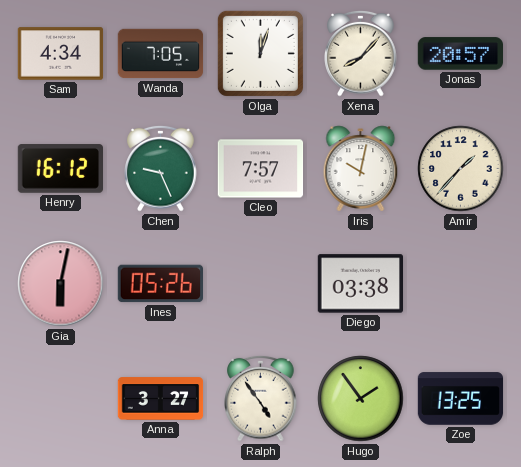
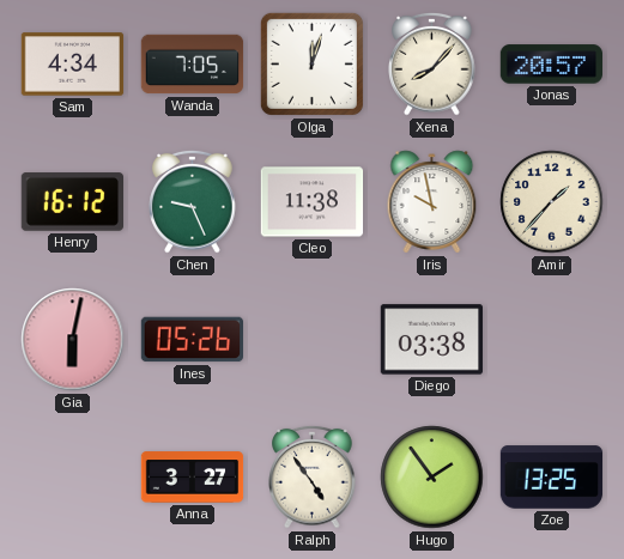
Cleo: 7:57 -> 11:38
Iris: 10:02 -> 9:58
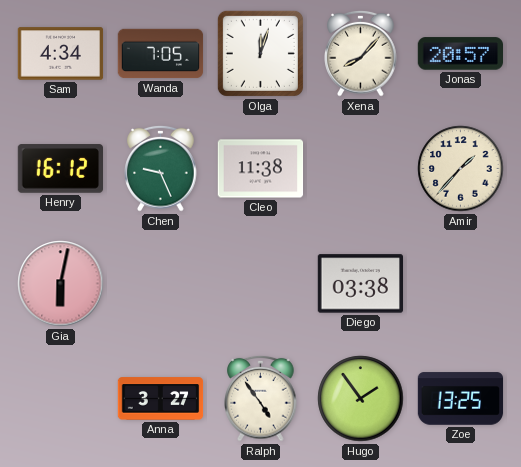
Iris: 9:58 -> none
Ines: 05:26 -> none
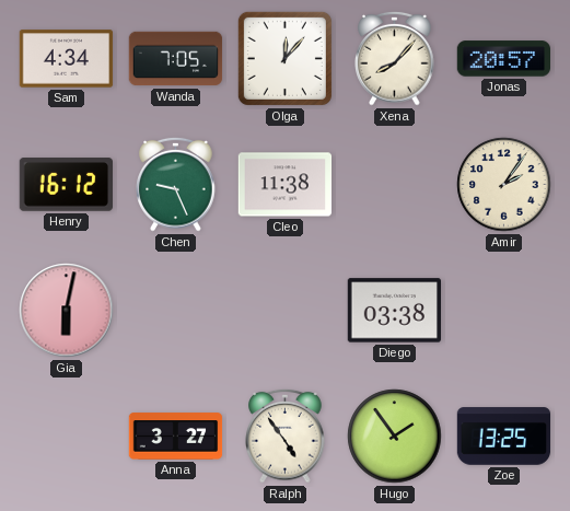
Olga: 12:03 -> 12:07
Amir: 1:37 -> 2:06
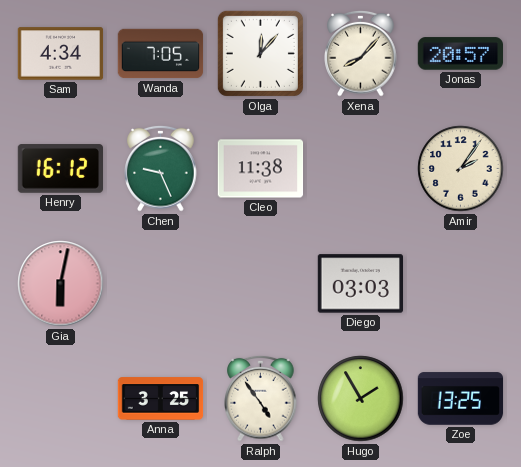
Diego: 03:38 -> 03:03
Anna: 3:27 -> 3:25
Hugo: 1:54 -> 1:55
